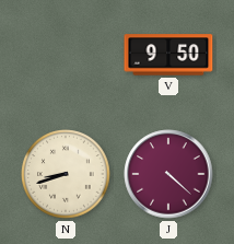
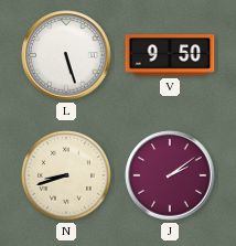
L: none -> 5:27
J: 4:22 -> 2:09
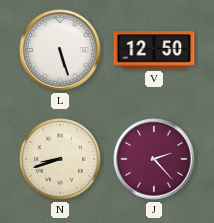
V: 9:50 -> 12:50
J: 2:09 -> 2:23
